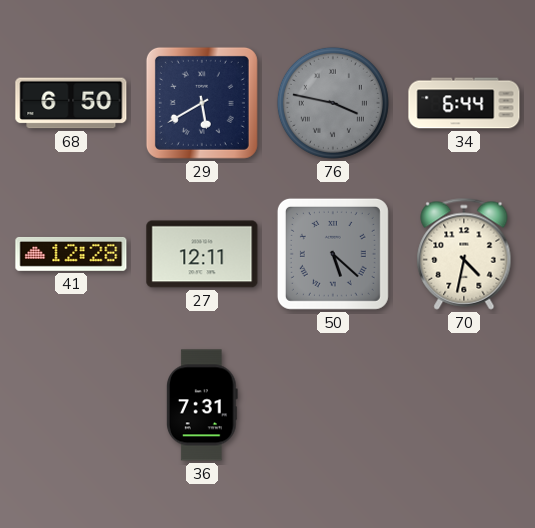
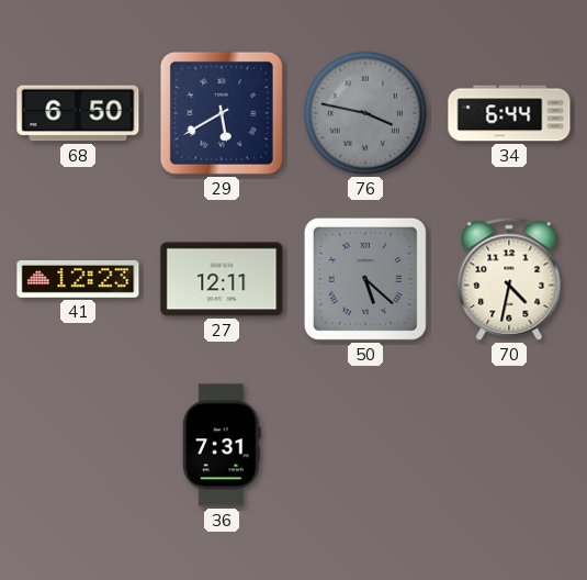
41: 12:28 -> 12:23
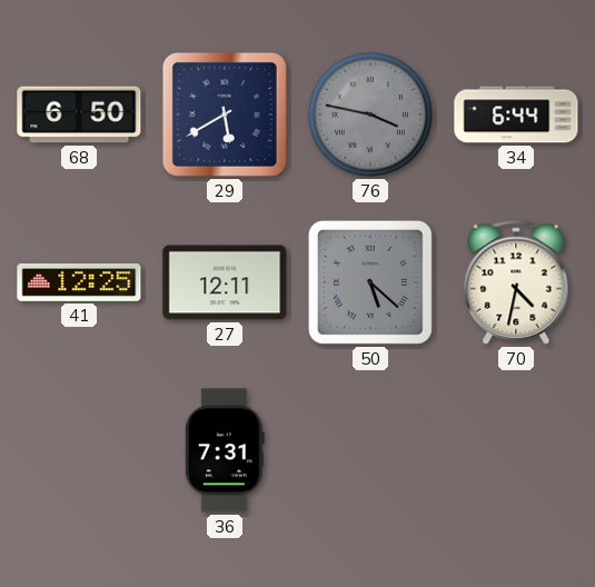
41: 12:23 -> 12:25
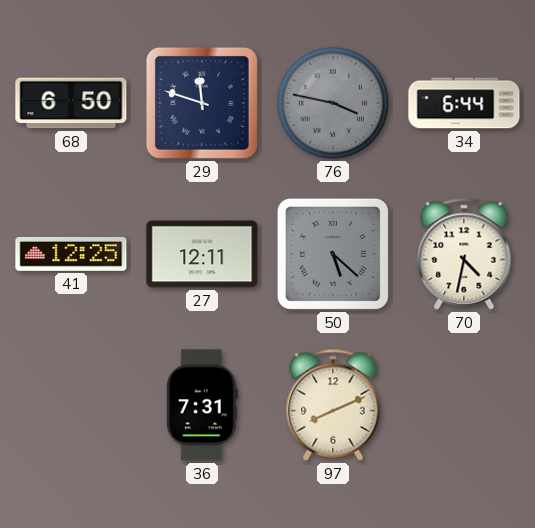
29: 5:40 -> 11:48
97: none -> 8:11
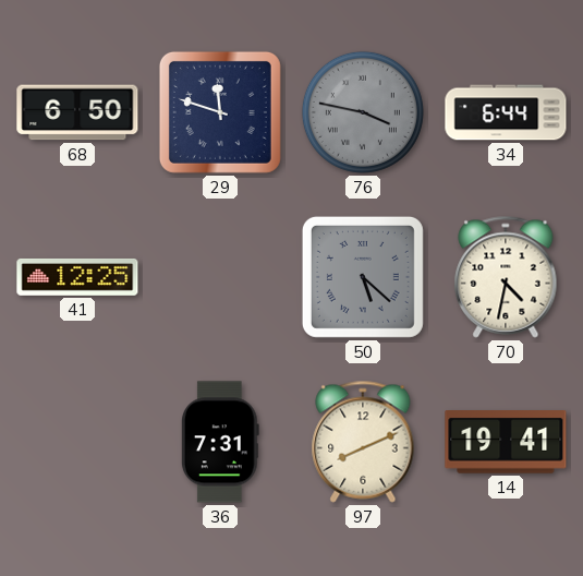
27: 12:11 -> none
14: none -> 19:41
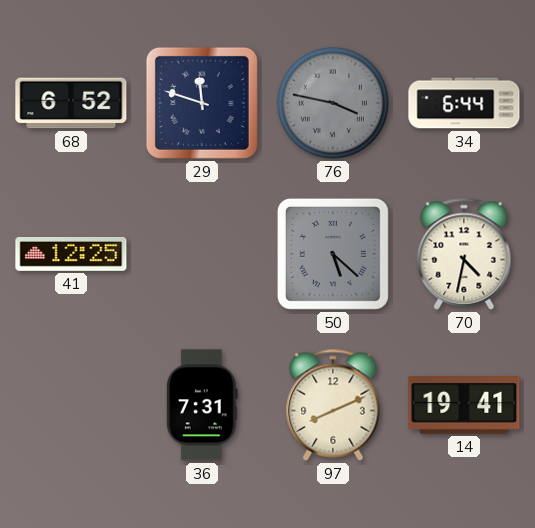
68: 6:50 -> 6:52
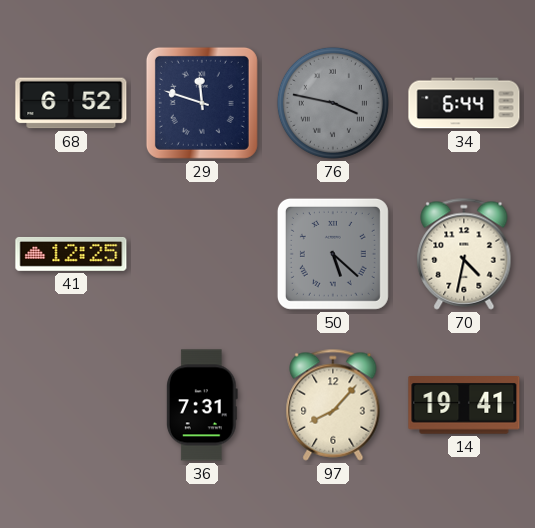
97: 8:11 -> 8:07
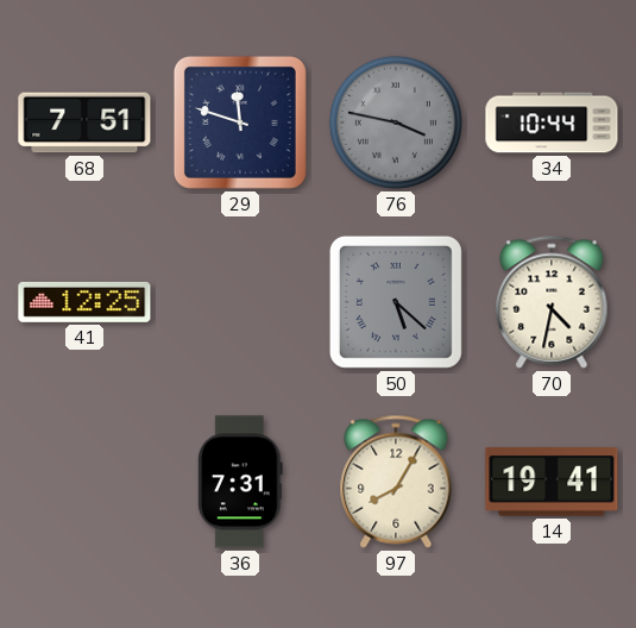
68: 6:52 -> 7:51
34: 6:44 -> 10:44
97: 8:07 -> 8:05
